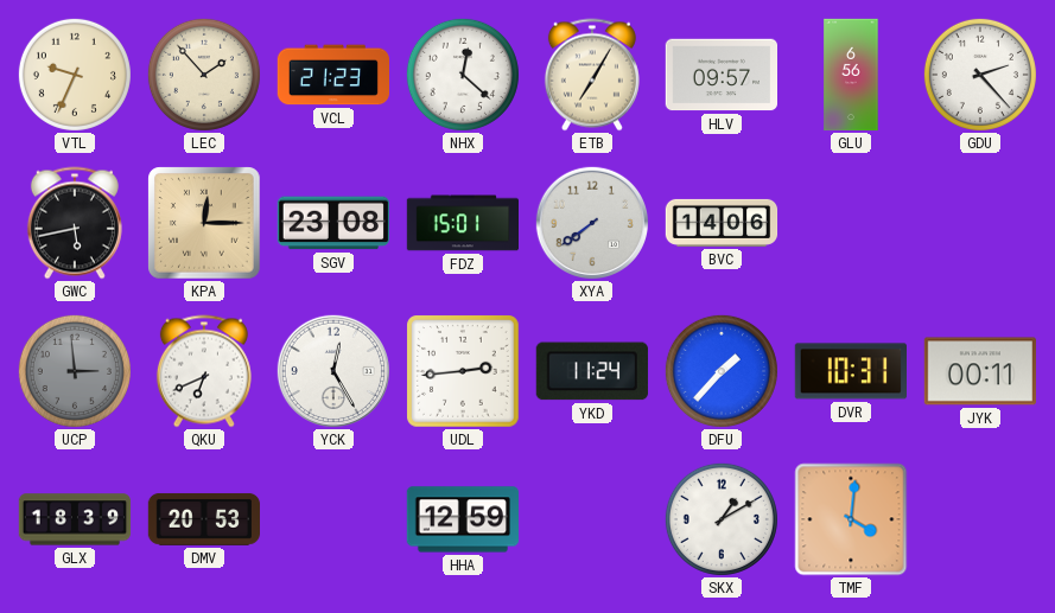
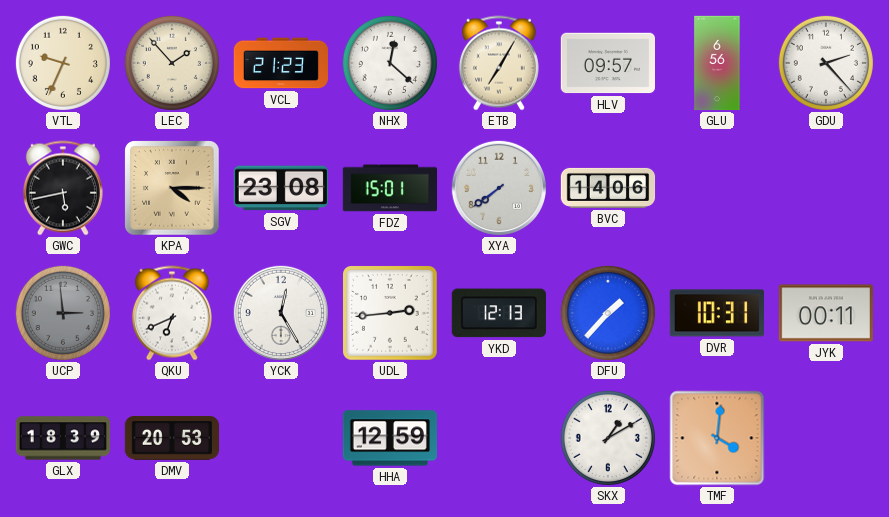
KPA: 12:15 -> 4:15
YKD: 11:24 -> 12:13
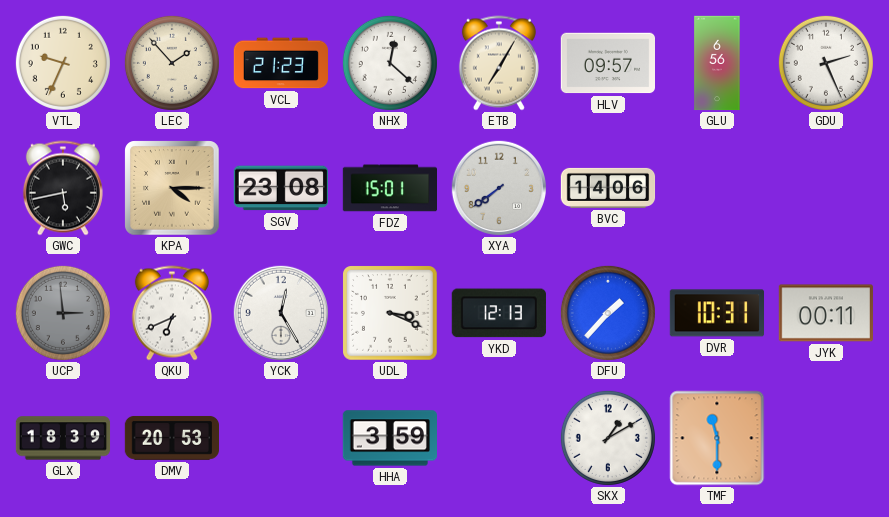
GDU: 2:23 -> 2:26
UDL: 2:44 -> 3:19
HHA: 12:59 -> 3:59
TMF: 4:01 -> 11:30
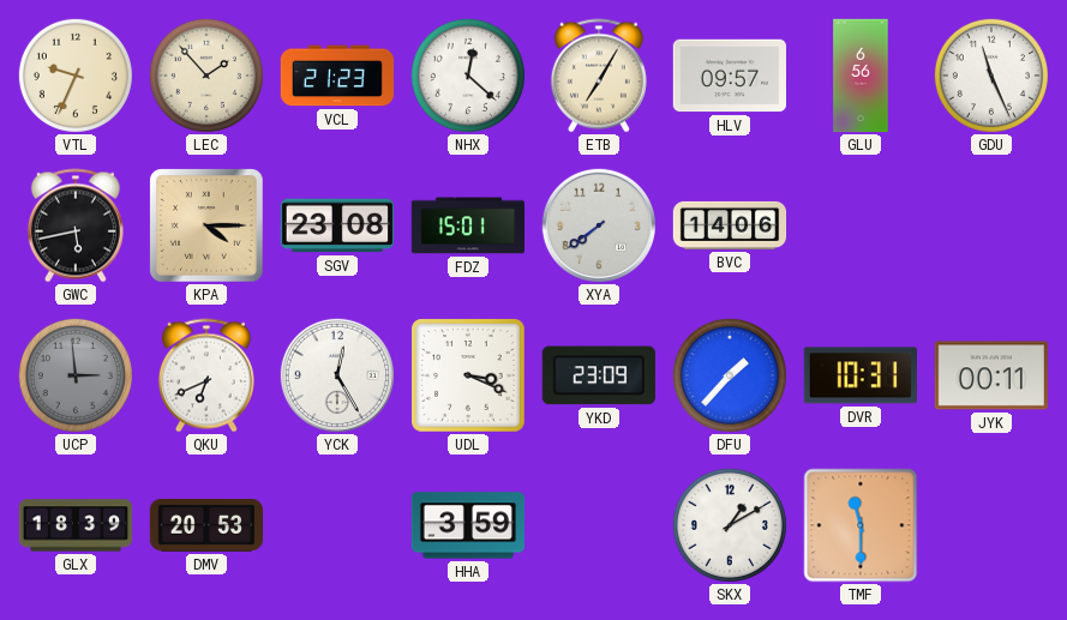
GDU: 2:26 -> 11:26
YKD: 12:13 -> 23:09
